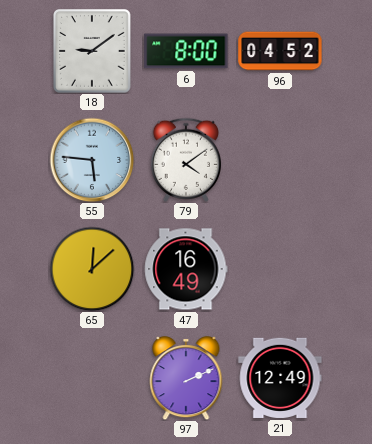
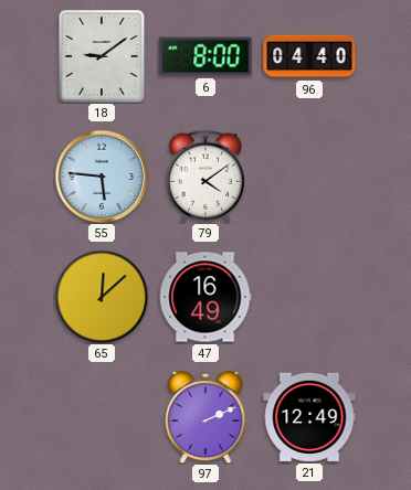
96: 04:52 -> 04:40
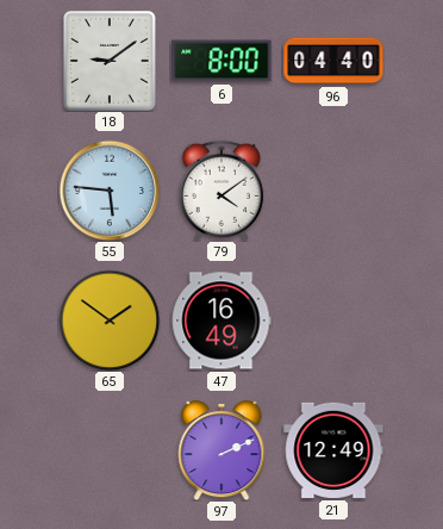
65: 12:08 -> 1:51
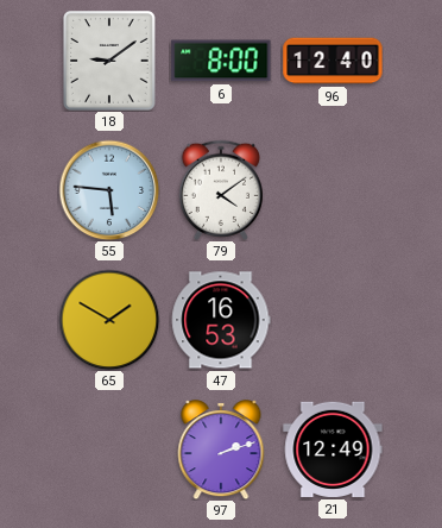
96: 04:40 -> 12:40
65: 1:51 -> 1:50
47: 16:49 -> 16:53
97: 2:11 -> 2:12
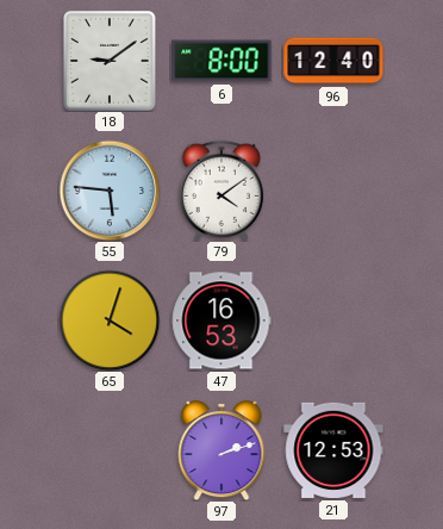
65: 1:50 -> 4:03
21: 12:49 -> 12:53
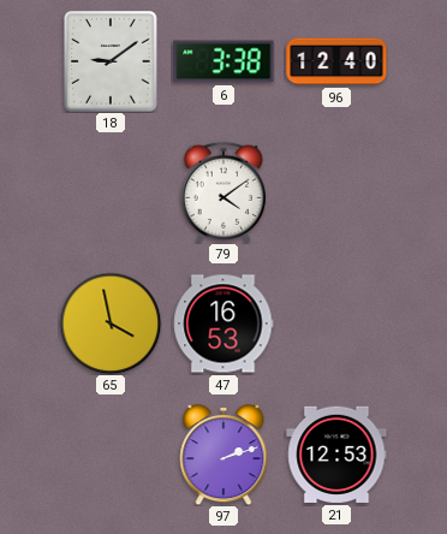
6: 8:00 -> 3:38
55: 5:46 -> none
65: 4:03 -> 3:58
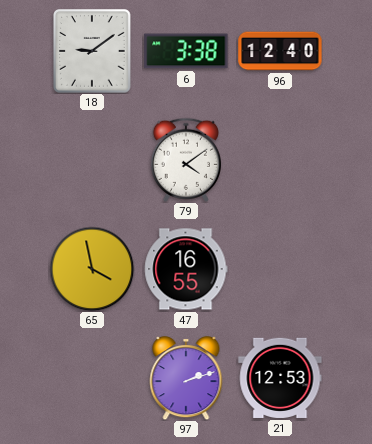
47: 16:53 -> 16:55
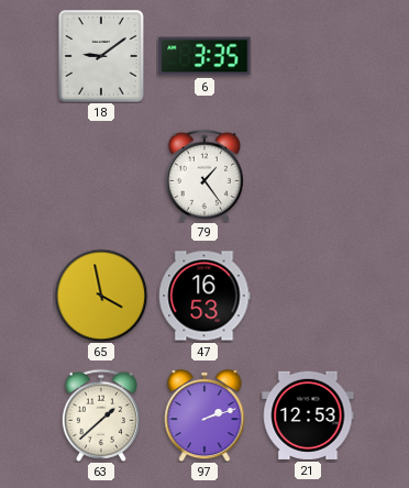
6: 3:38 -> 3:35
96: 12:40 -> none
79: 4:09 -> 1:24
47: 16:55 -> 16:53
63: none -> 1:38
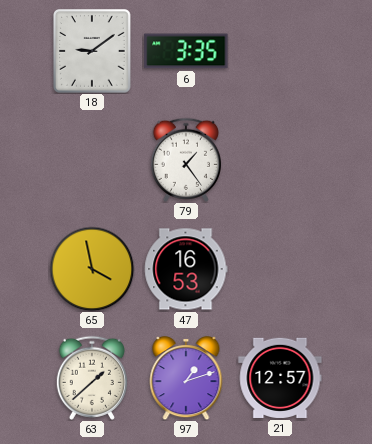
97: 2:12 -> 1:12
21: 12:53 -> 12:57
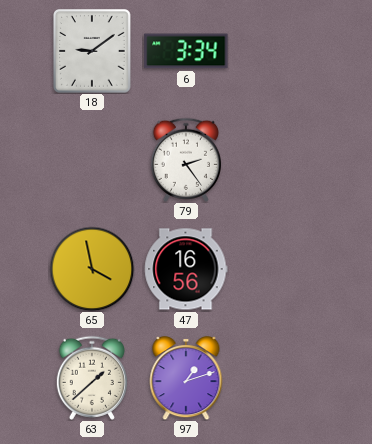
6: 3:35 -> 3:34
79: 1:24 -> 2:24
47: 16:53 -> 16:56
21: 12:57 -> none
